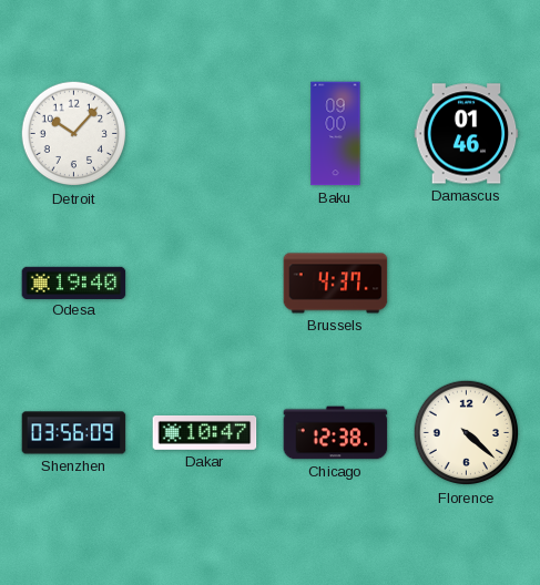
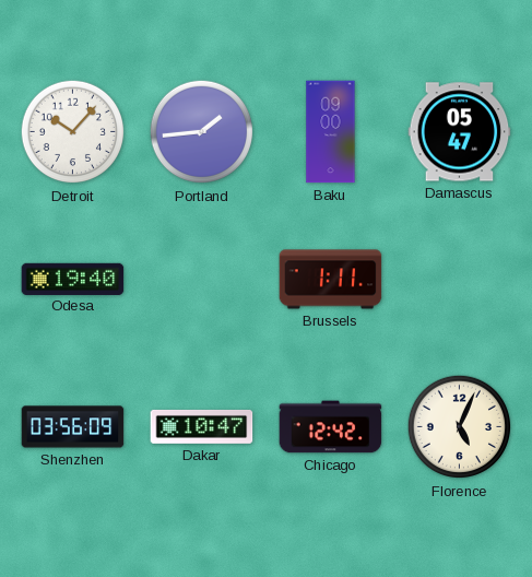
Portland: none -> 1:44
Damascus: 01:46 -> 05:47
Brussels: 4:37 -> 1:11
Chicago: 12:38 -> 12:42
Florence: 4:22 -> 5:04
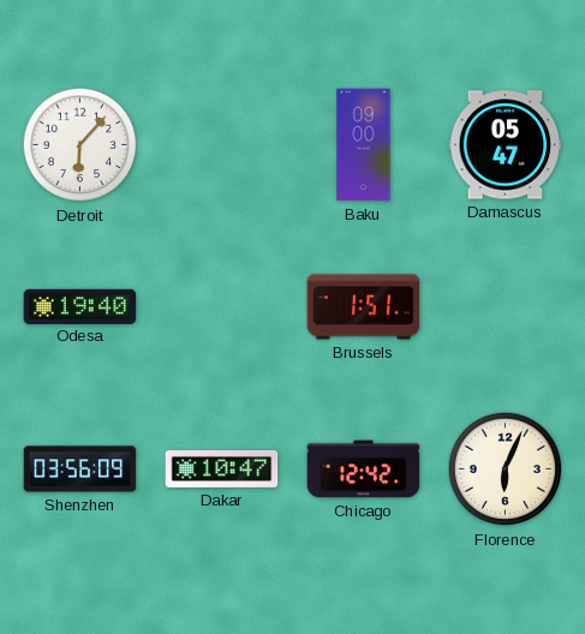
Detroit: 10:07 -> 6:07
Portland: 1:44 -> none
Brussels: 1:11 -> 1:51
Florence: 5:04 -> 6:04
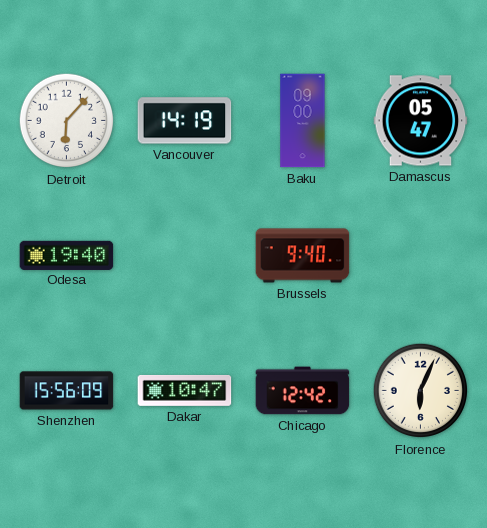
Vancouver: none -> 14:19
Brussels: 1:51 -> 9:40
Shenzhen: 03:56 -> 15:56
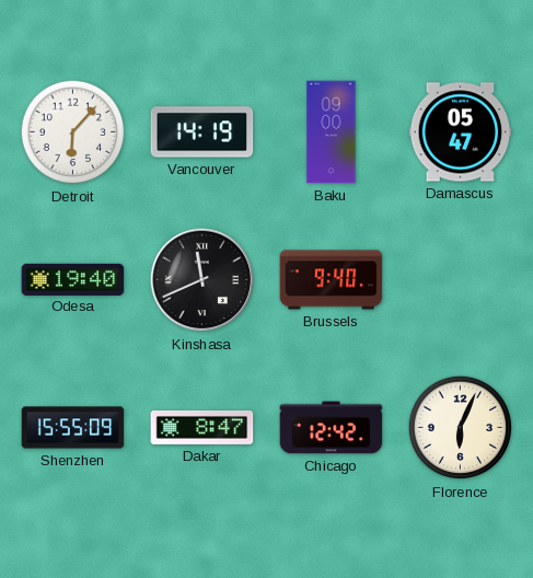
Kinshasa: none -> 11:41
Shenzhen: 15:56 -> 15:55
Dakar: 10:47 -> 8:47
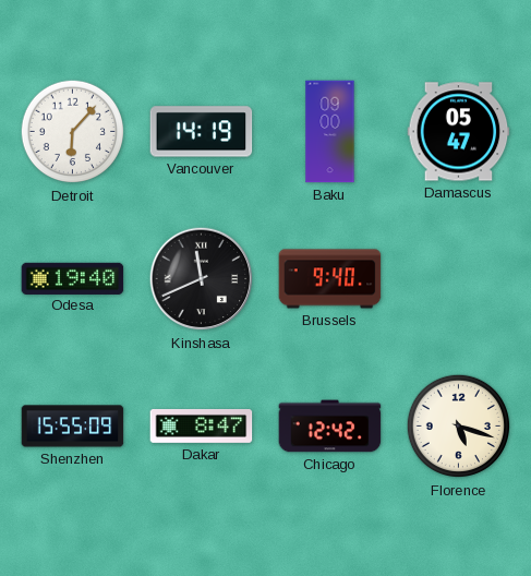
Florence: 6:04 -> 5:18
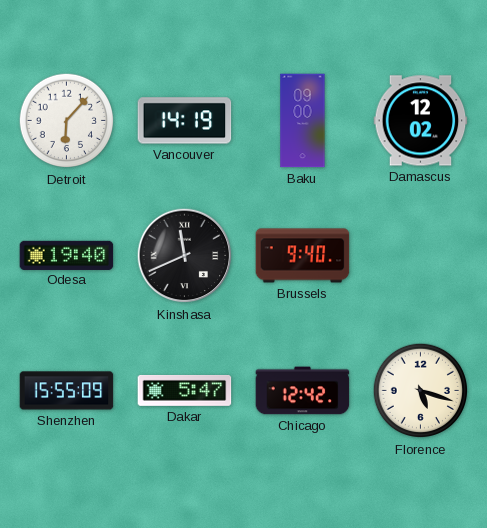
Damascus: 05:47 -> 12:02
Dakar: 8:47 -> 5:47
